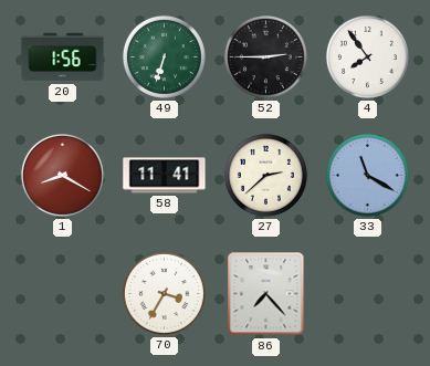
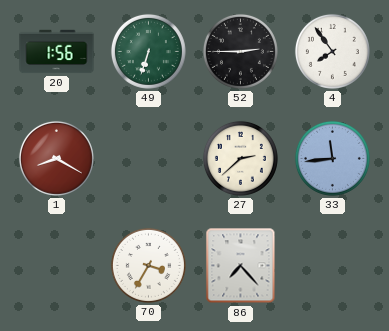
58: 11:41 -> none
33: 11:20 -> 11:44
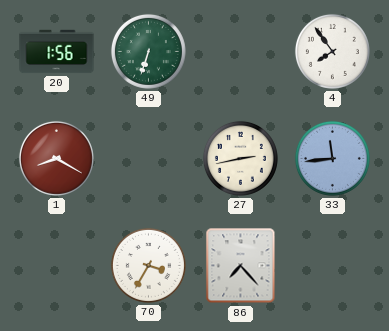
52: 2:45 -> none
27: 2:38 -> 2:43
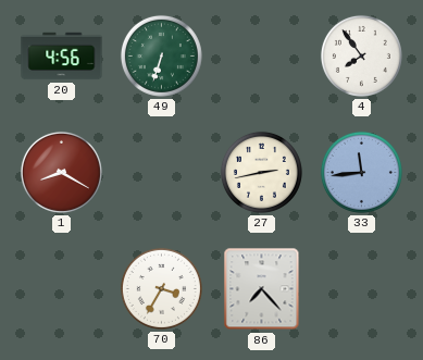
20: 1:56 -> 4:56
